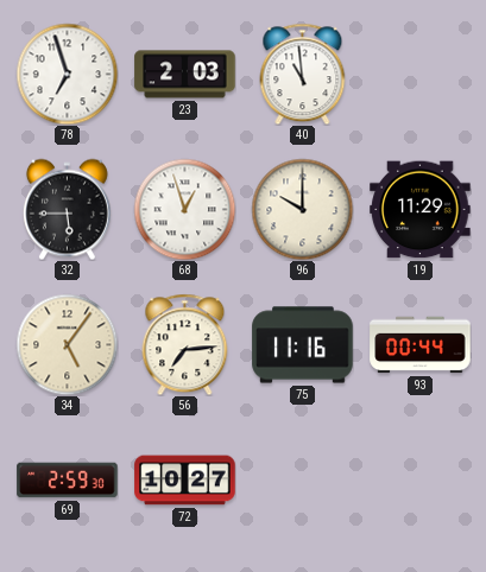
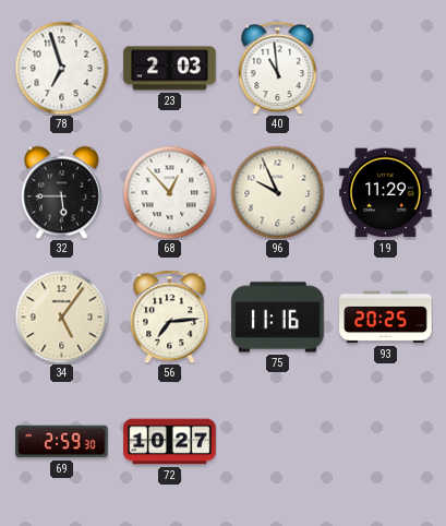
68: 12:57 -> 12:53
96: 10:00 -> 9:56
93: 00:44 -> 20:25
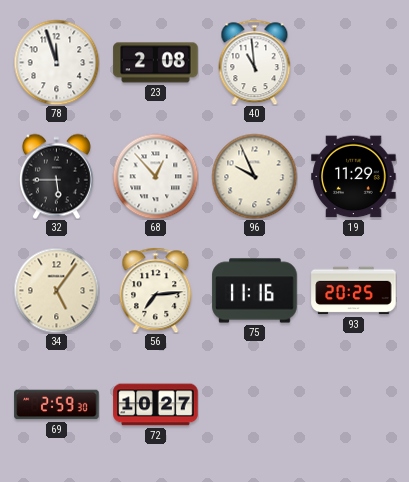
78: 6:57 -> 11:57
23: 2:03 -> 2:08
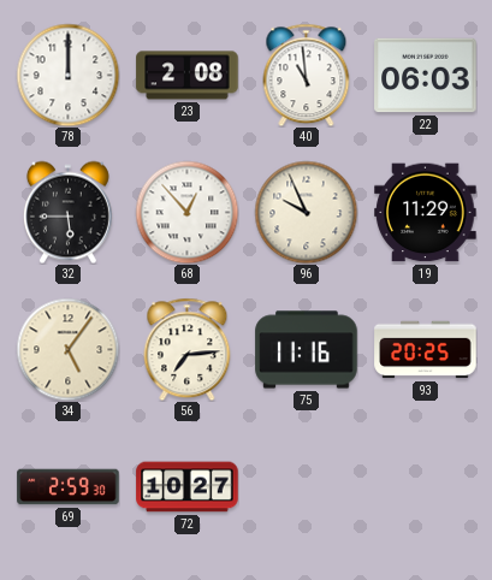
78: 11:57 -> 12:00
22: none -> 06:03
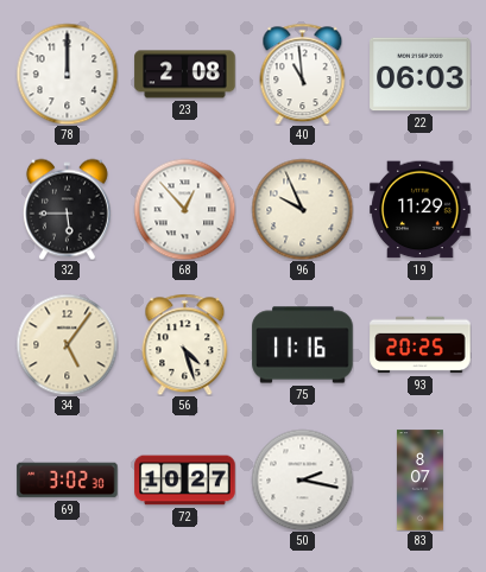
56: 7:14 -> 4:27
69: 2:59 -> 3:02
50: none -> 2:17
83: none -> 8:07
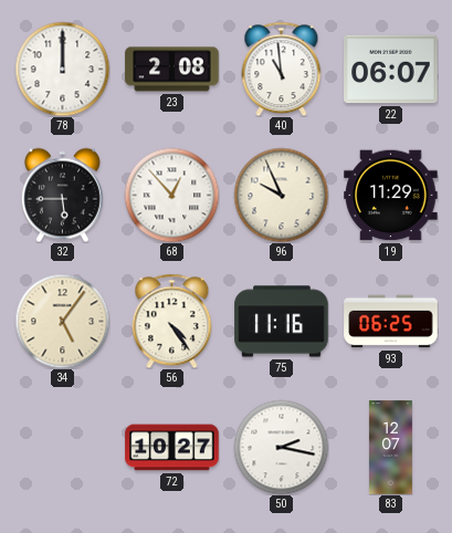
22: 06:03 -> 06:07
56: 4:27 -> 4:24
93: 20:25 -> 06:25
69: 3:02 -> none
83: 8:07 -> 12:07
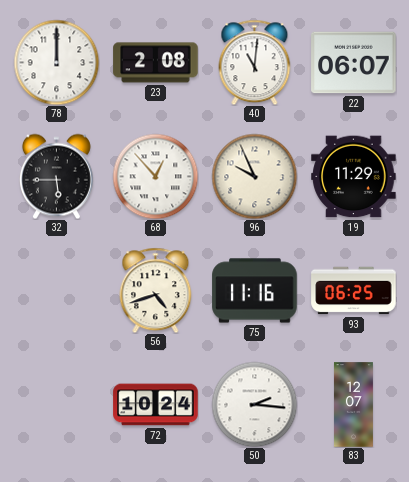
40: 10:59 -> 11:01
34: 5:06 -> none
56: 4:24 -> 4:42
72: 10:27 -> 10:24
50: 2:17 -> 2:16
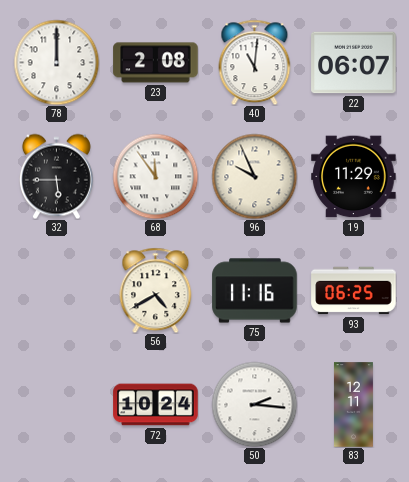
68: 12:53 -> 11:54
56: 4:42 -> 4:40
83: 12:07 -> 12:11
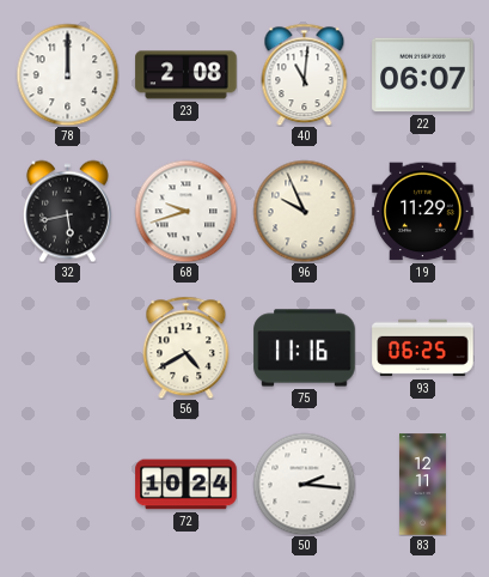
32: 5:45 -> 5:43
68: 11:54 -> 9:42
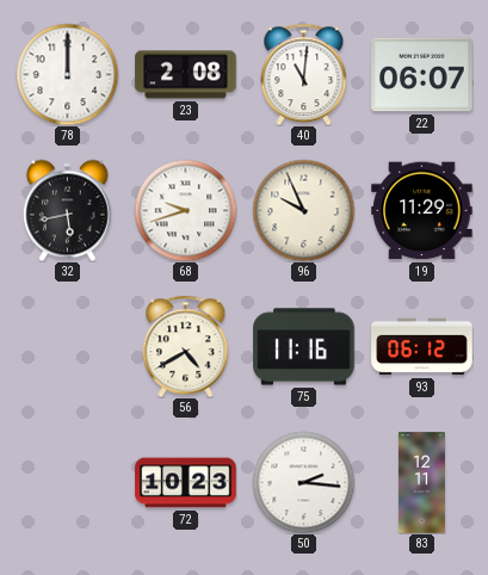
93: 06:25 -> 06:12
72: 10:24 -> 10:23
